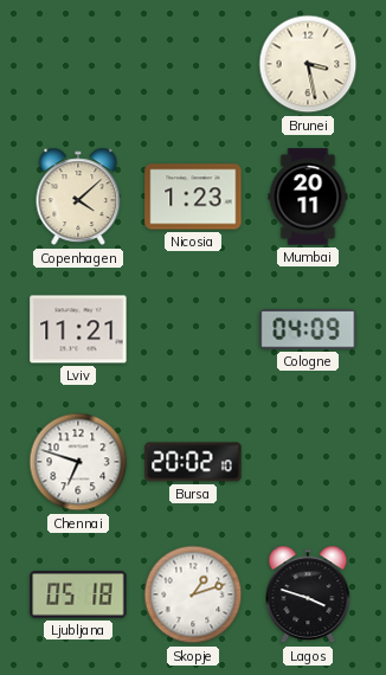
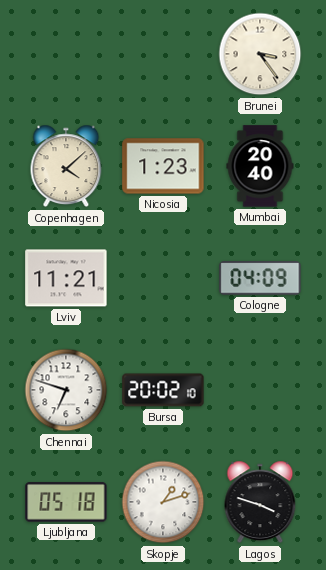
Brunei: 3:28 -> 3:24
Mumbai: 20:11 -> 20:40
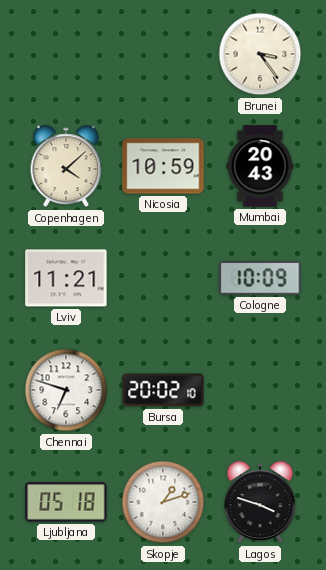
Nicosia: 1:23 -> 10:59
Mumbai: 20:40 -> 20:43
Cologne: 04:09 -> 10:09
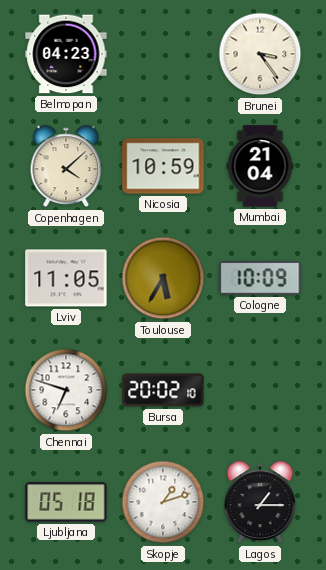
Belmopan: none -> 04:23
Mumbai: 20:43 -> 21:04
Lviv: 11:21 -> 11:05
Toulouse: none -> 5:35
Lagos: 3:48 -> 1:15
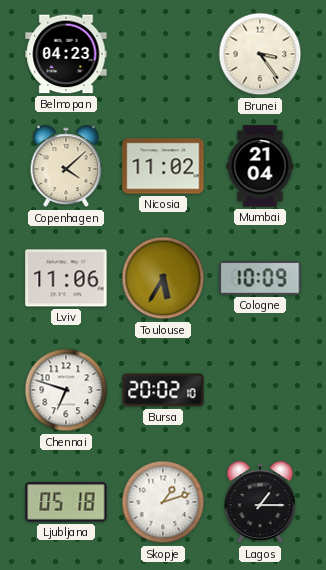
Nicosia: 10:59 -> 11:02
Lviv: 11:05 -> 11:06
